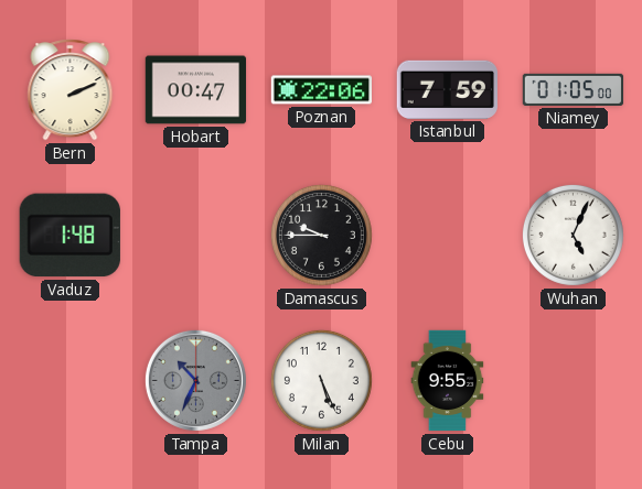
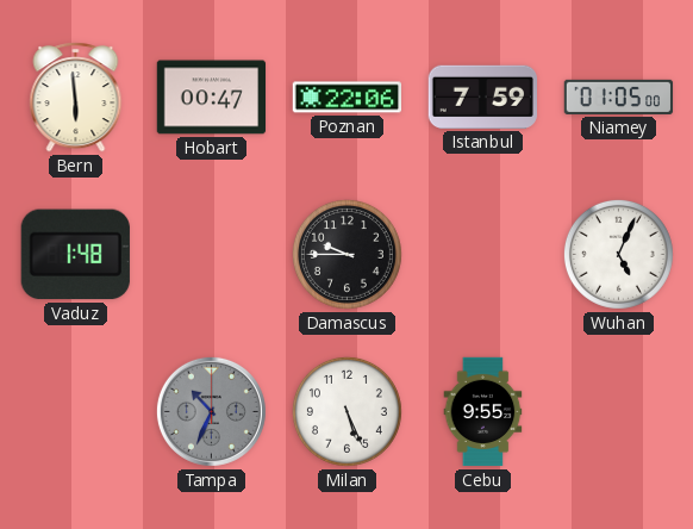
Bern: 2:11 -> 5:59
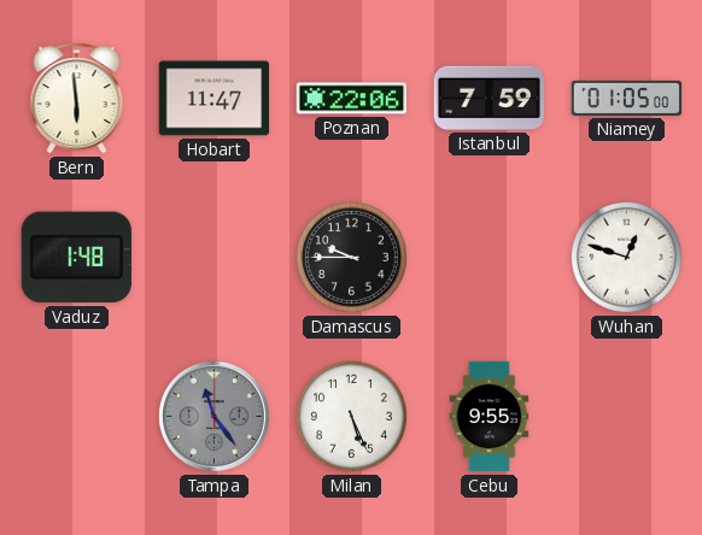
Hobart: 00:47 -> 11:47
Wuhan: 5:04 -> 12:48
Tampa: 10:34 -> 11:24
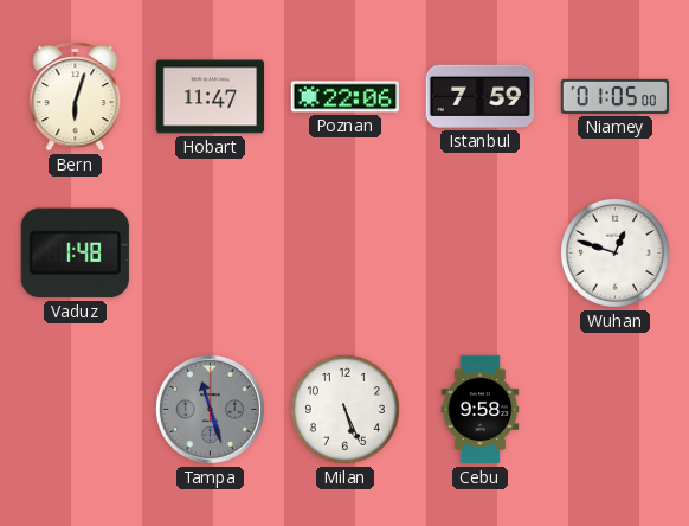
Bern: 5:59 -> 6:03
Damascus: 9:45 -> none
Tampa: 11:24 -> 11:27
Cebu: 9:55 -> 9:58
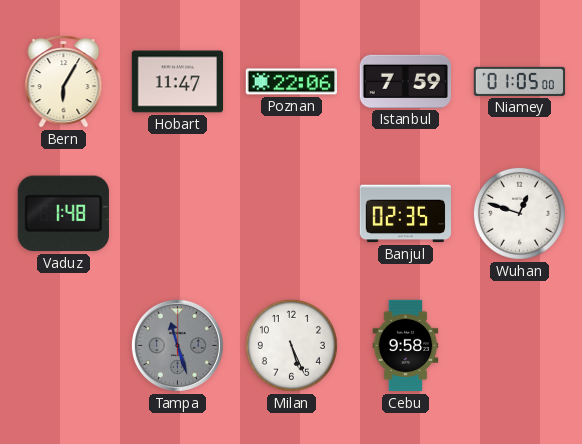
Bern: 6:03 -> 6:05
Banjul: none -> 02:35
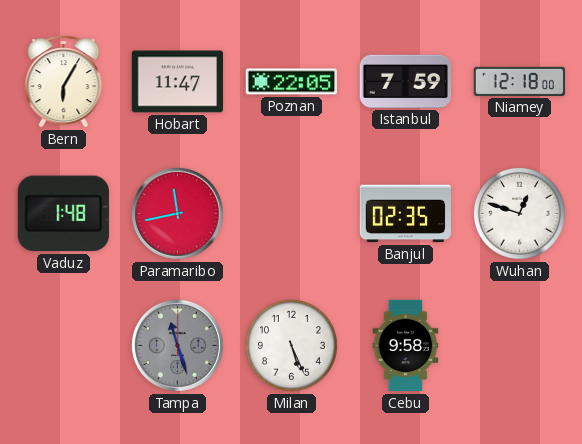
Poznan: 22:06 -> 22:05
Niamey: 01:05 -> 12:18
Paramaribo: none -> 11:43
